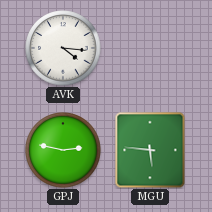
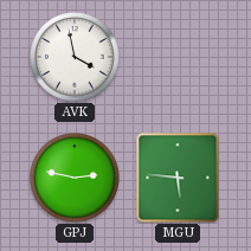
AVK: 4:16 -> 3:58
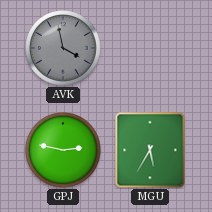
AVK dial: white -> grey
MGU: 5:46 -> 5:35
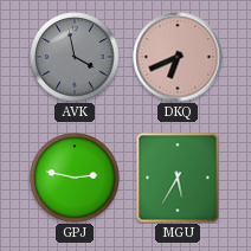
DKQ: none -> 6:41
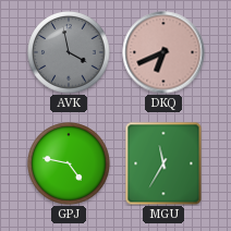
GPJ: 2:47 -> 4:47
MGU: 5:35 -> 11:35
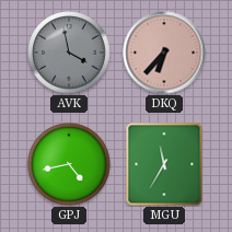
DKQ: 6:41 -> 6:37
GPJ: 4:47 -> 4:43
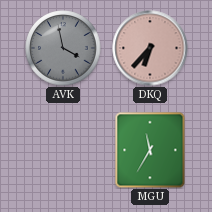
GPJ: 4:43 -> none
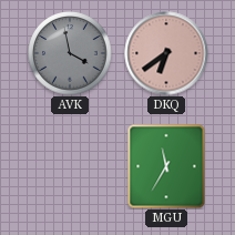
DKQ: 6:37 -> 6:39
